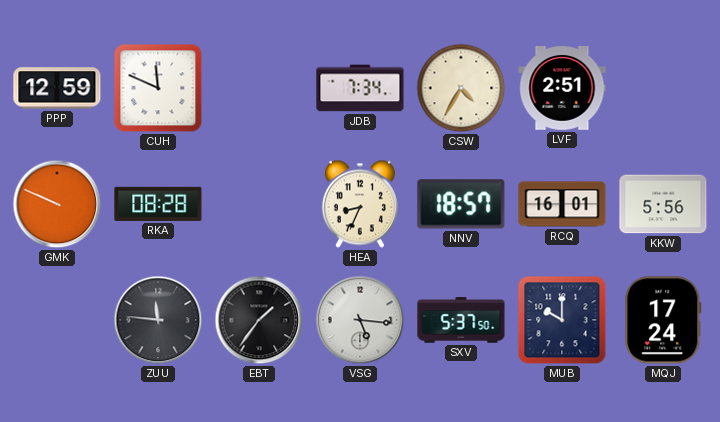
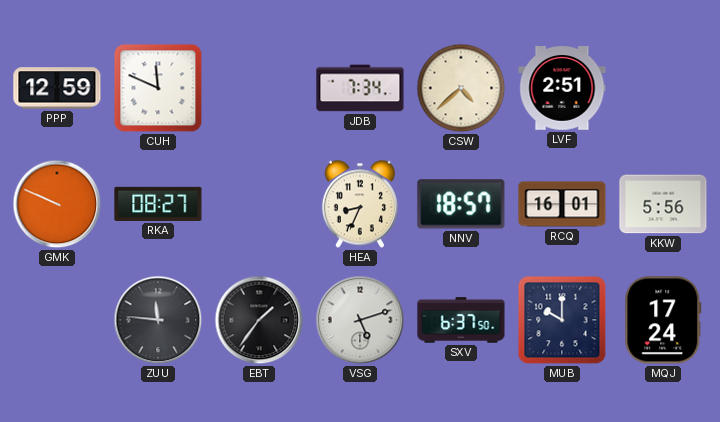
CSW: 4:35 -> 4:38
RKA: 08:28 -> 08:27
VSG: 5:16 -> 5:12
SXV: 5:37 -> 6:37
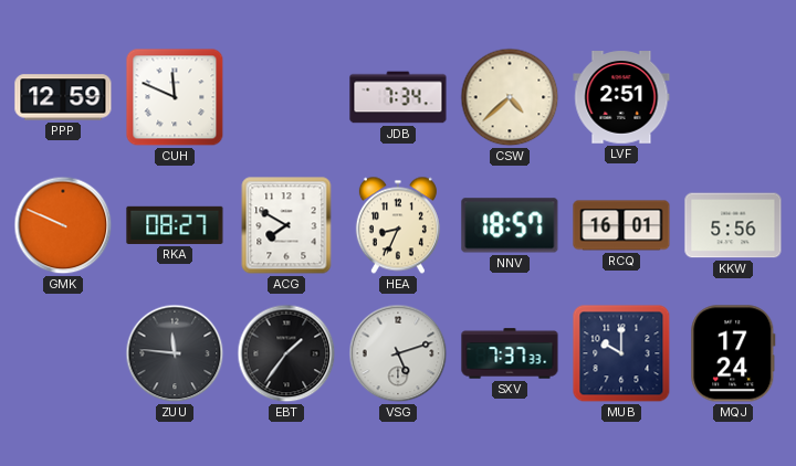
ACG: none -> 7:50
SXV: 6:37 -> 7:37
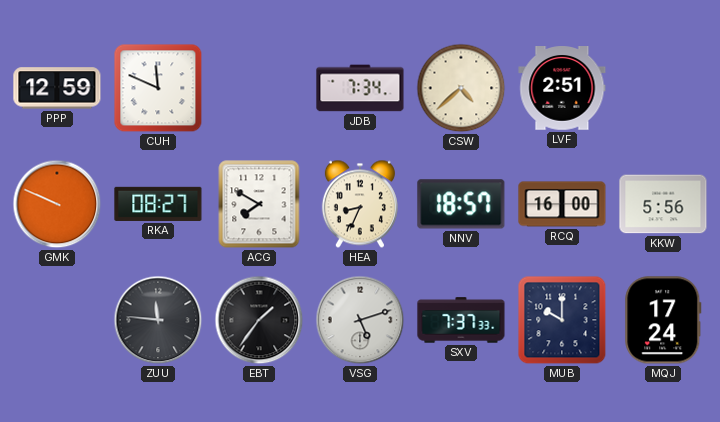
RCQ: 16:01 -> 16:00
